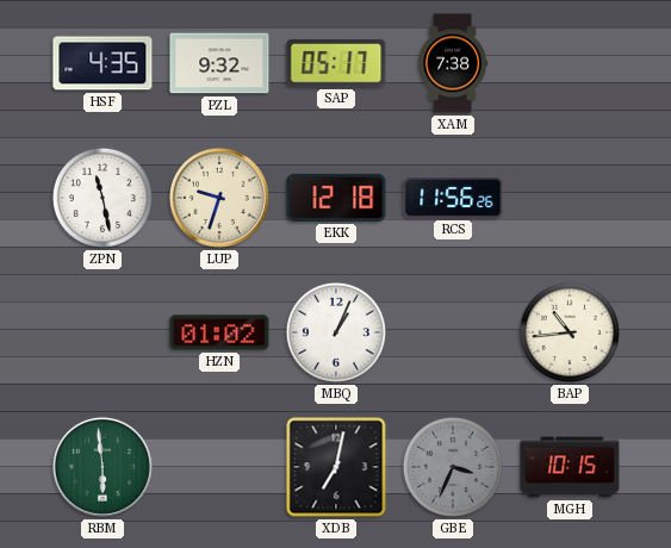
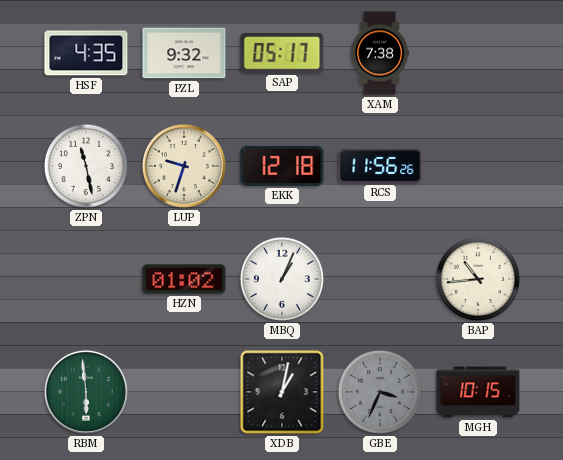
XDB: 7:02 -> 1:02
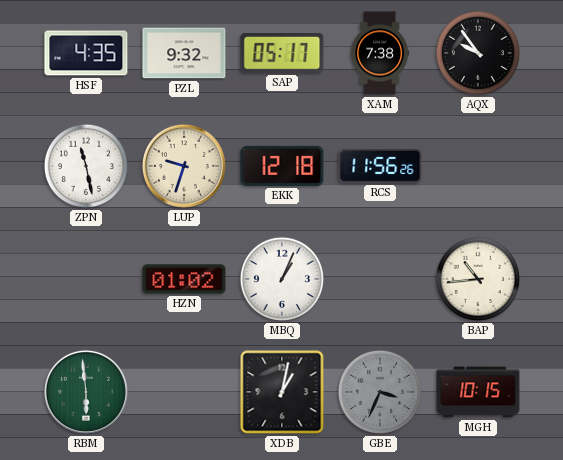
AQX: none -> 9:54
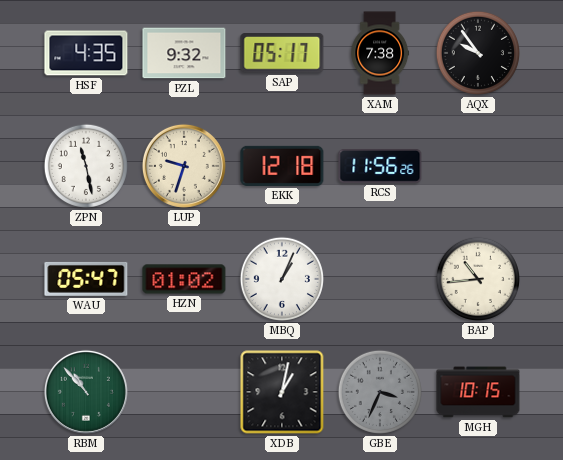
WAU: none -> 05:47
RBM: 5:59 -> 10:53
